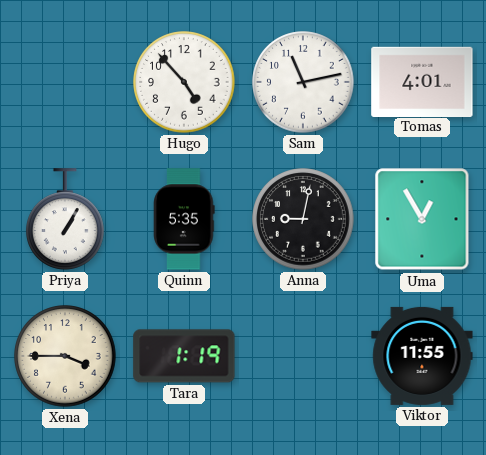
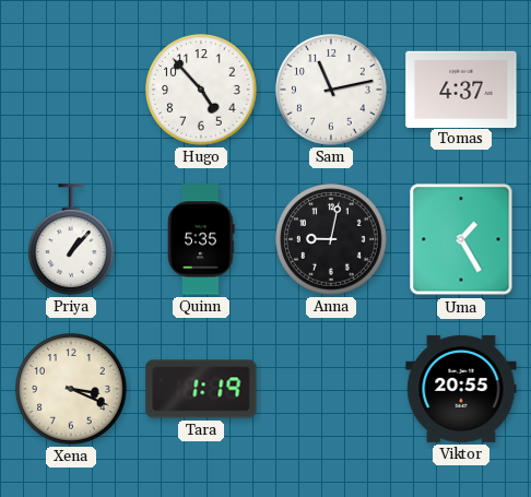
Tomas: 4:01 -> 4:37
Priya: 1:05 -> 1:07
Uma: 12:55 -> 1:25
Xena: 3:45 -> 3:19
Viktor: 11:55 -> 20:55
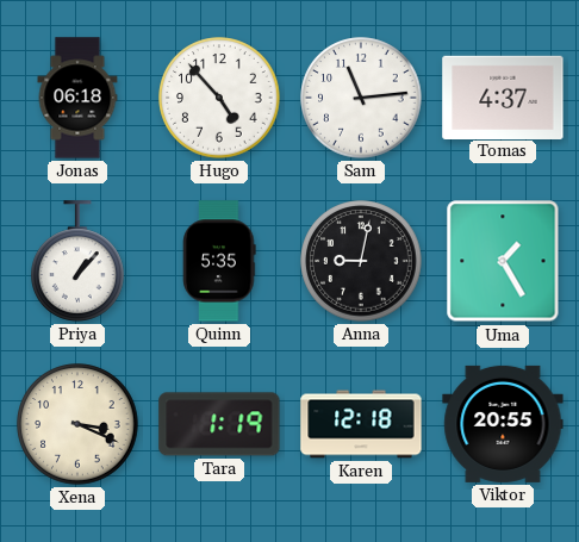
Jonas: none -> 06:18
Sam: 11:13 -> 11:14
Karen: none -> 12:18
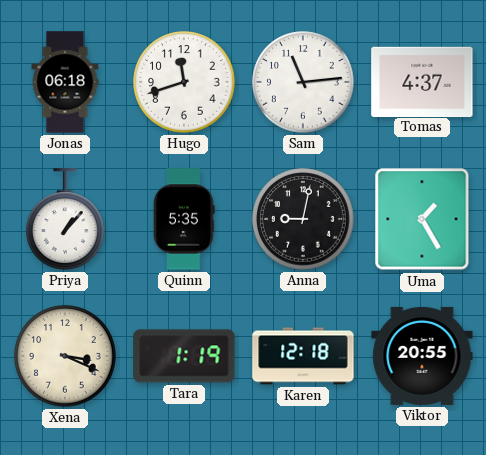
Hugo: 4:53 -> 11:42
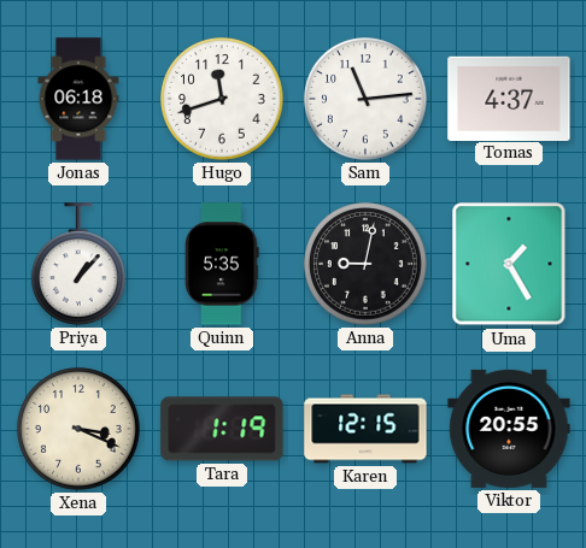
Karen: 12:18 -> 12:15
